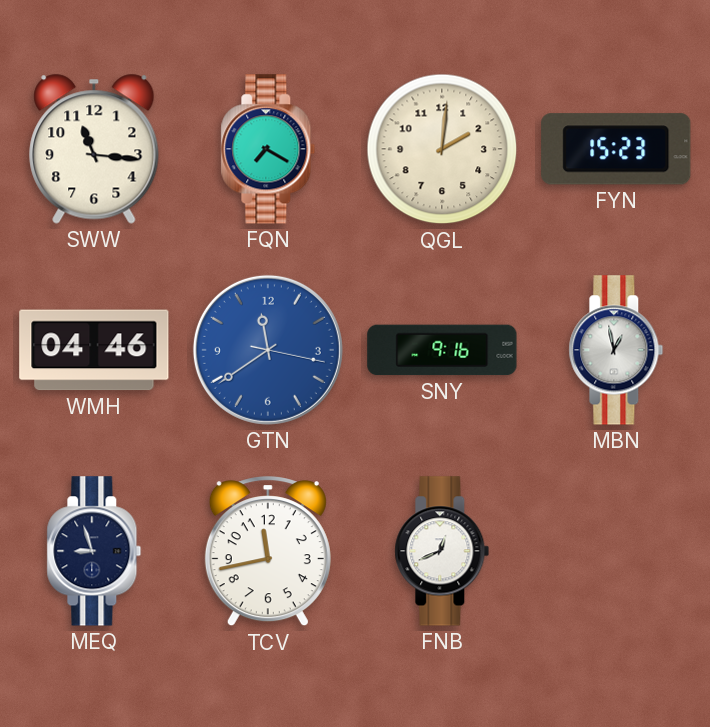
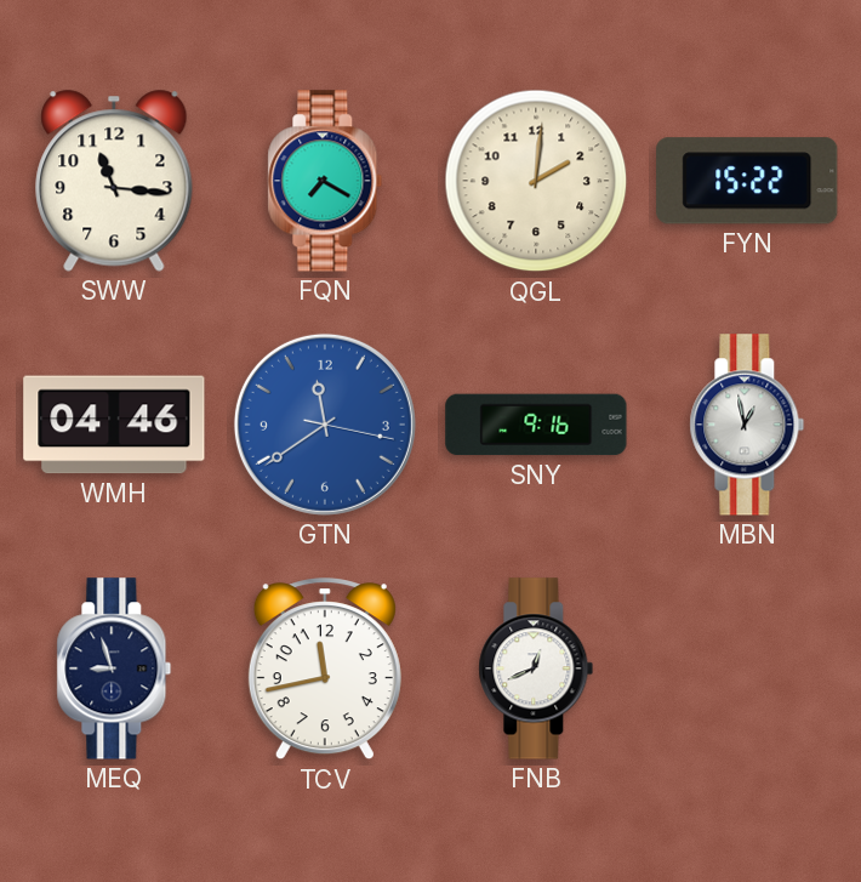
FYN: 15:23 -> 15:22
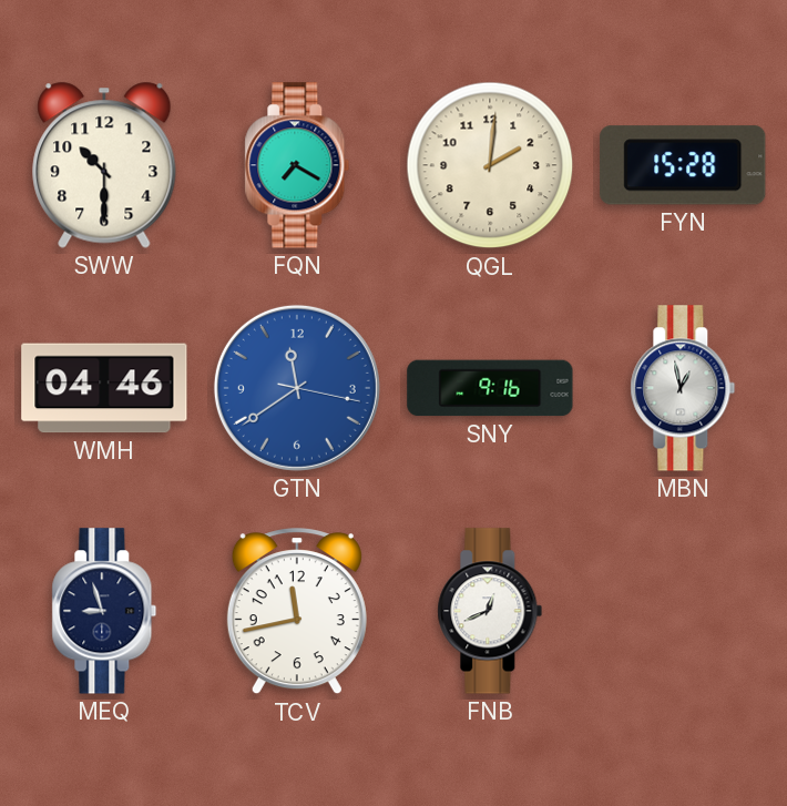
SWW: 11:16 -> 10:30
FYN: 15:22 -> 15:28
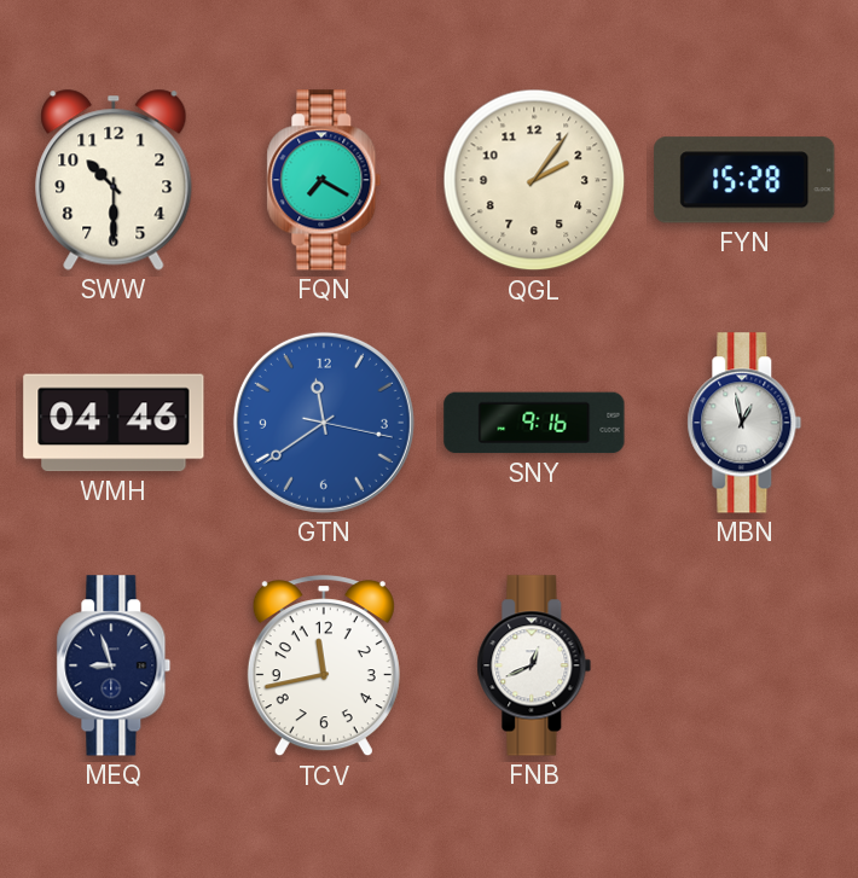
QGL: 2:01 -> 2:06
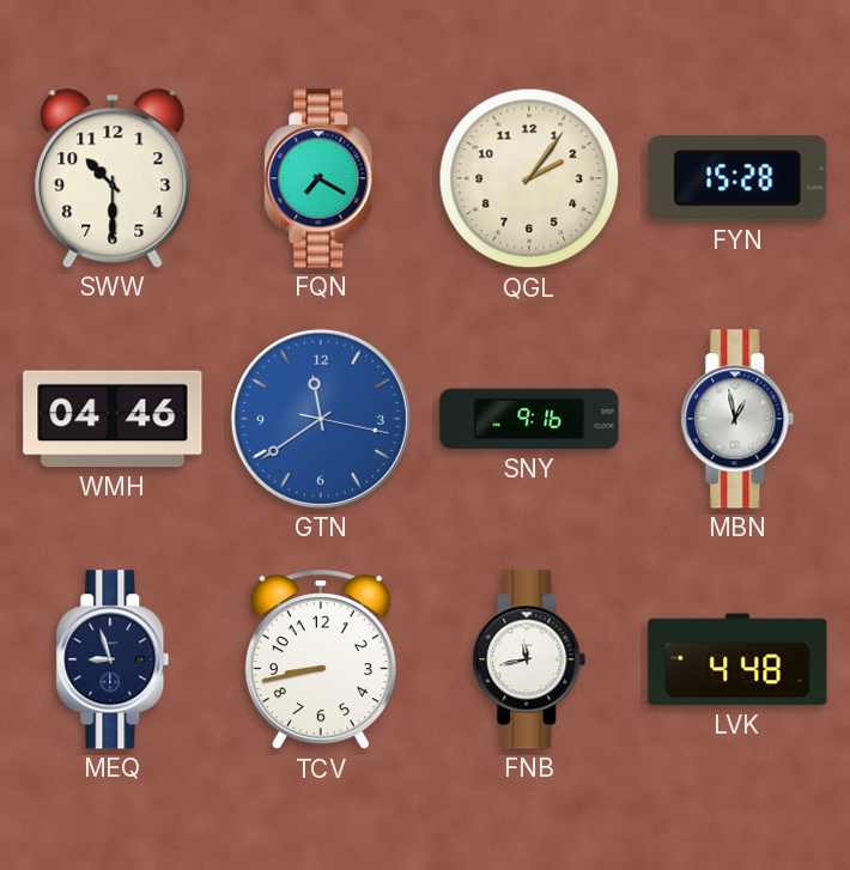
TCV: 11:43 -> 8:43
FNB: 12:41 -> 11:43
LVK: none -> 4:48
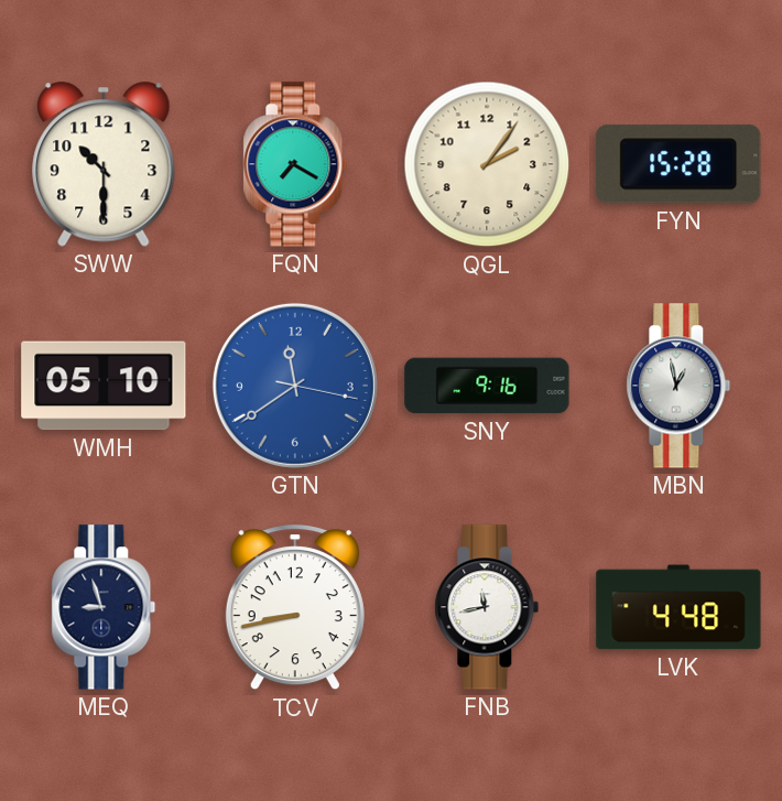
WMH: 04:46 -> 05:10
